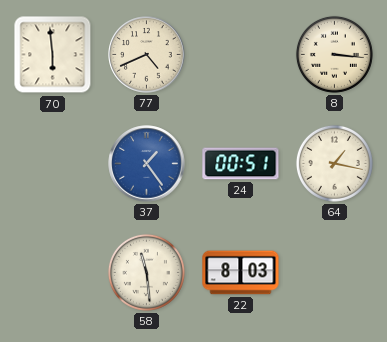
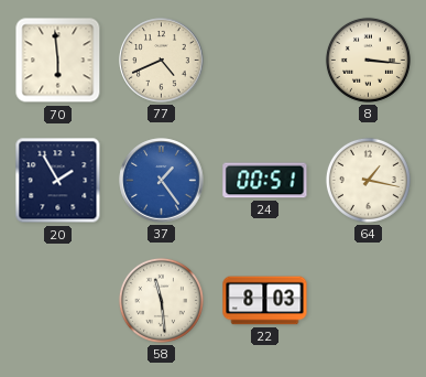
20: none -> 1:55
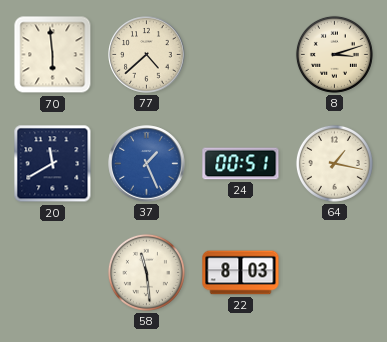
77: 4:41 -> 4:38
8: 3:16 -> 3:12
20: 1:55 -> 11:40
37: 1:24 -> 1:26
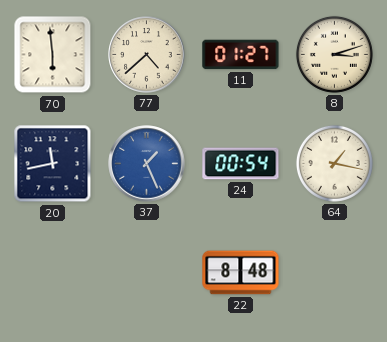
11: none -> 01:27
20: 11:40 -> 11:43
24: 00:51 -> 00:54
58: 11:29 -> none
22: 8:03 -> 8:48
